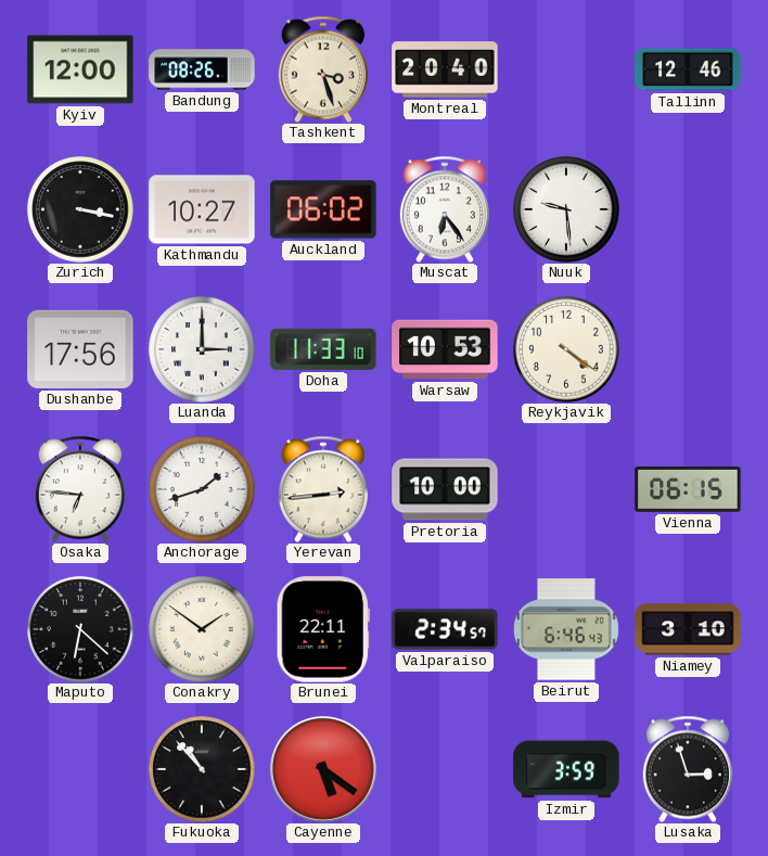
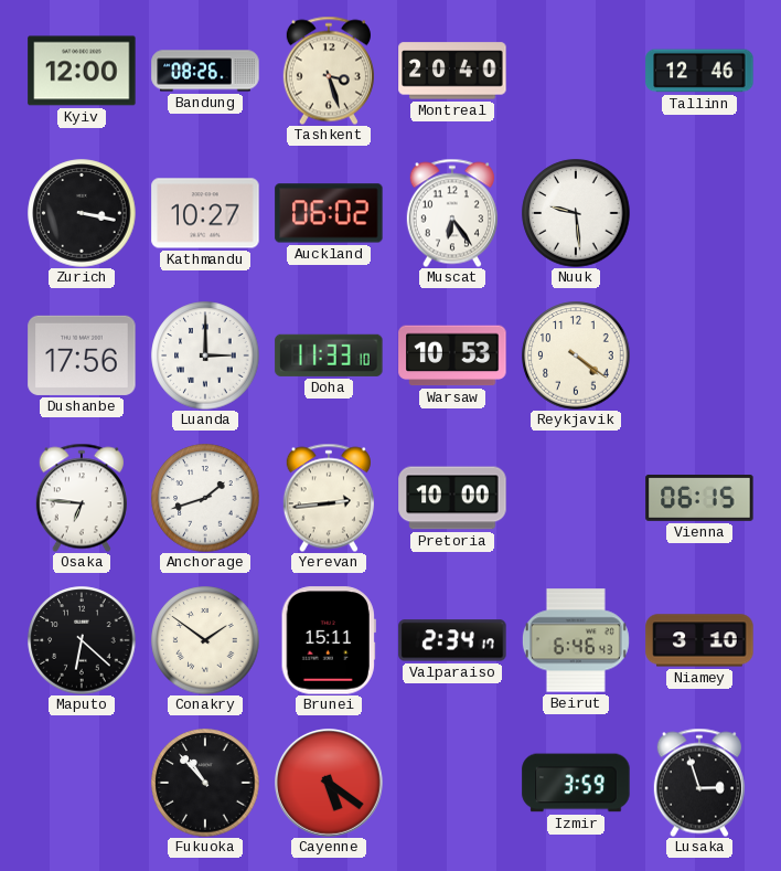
Brunei: 22:11 -> 15:11
Valparaiso: 2:34:57 -> 2:34:17
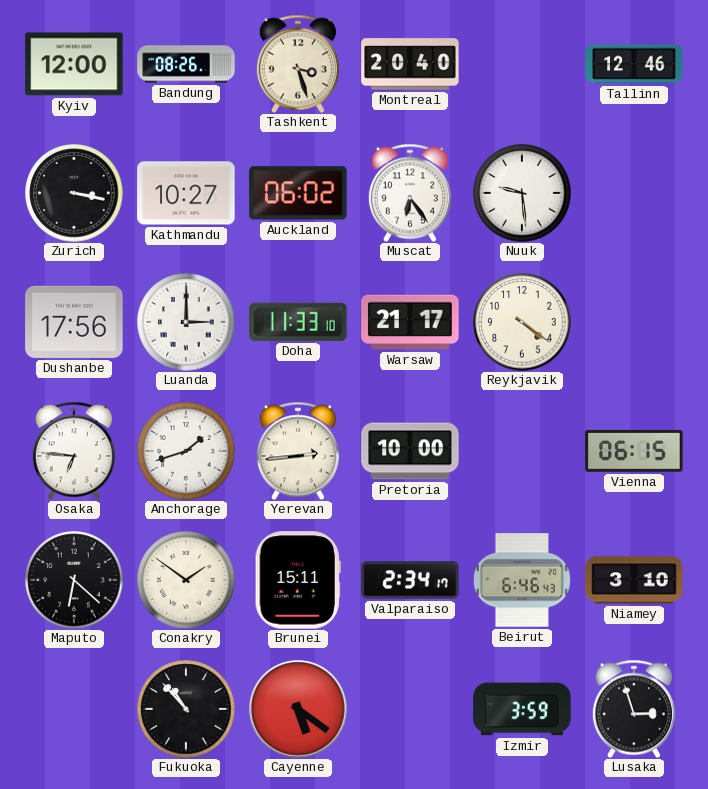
Warsaw: 10:53 -> 21:17
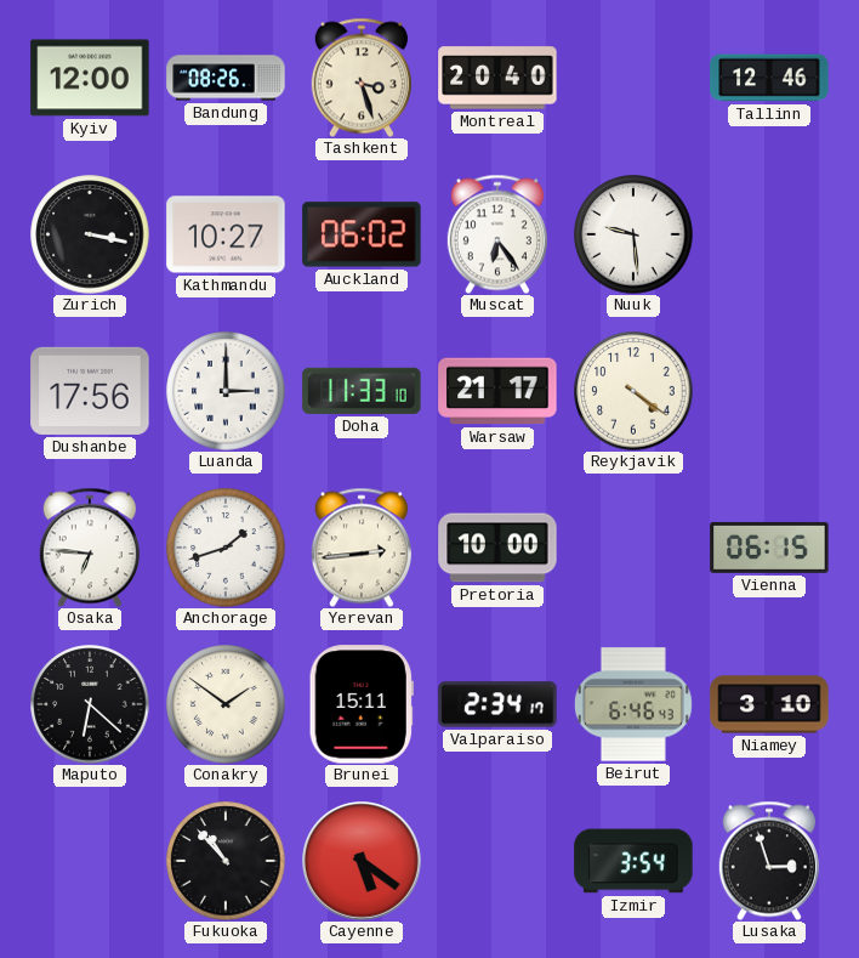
Izmir: 3:59 -> 3:54
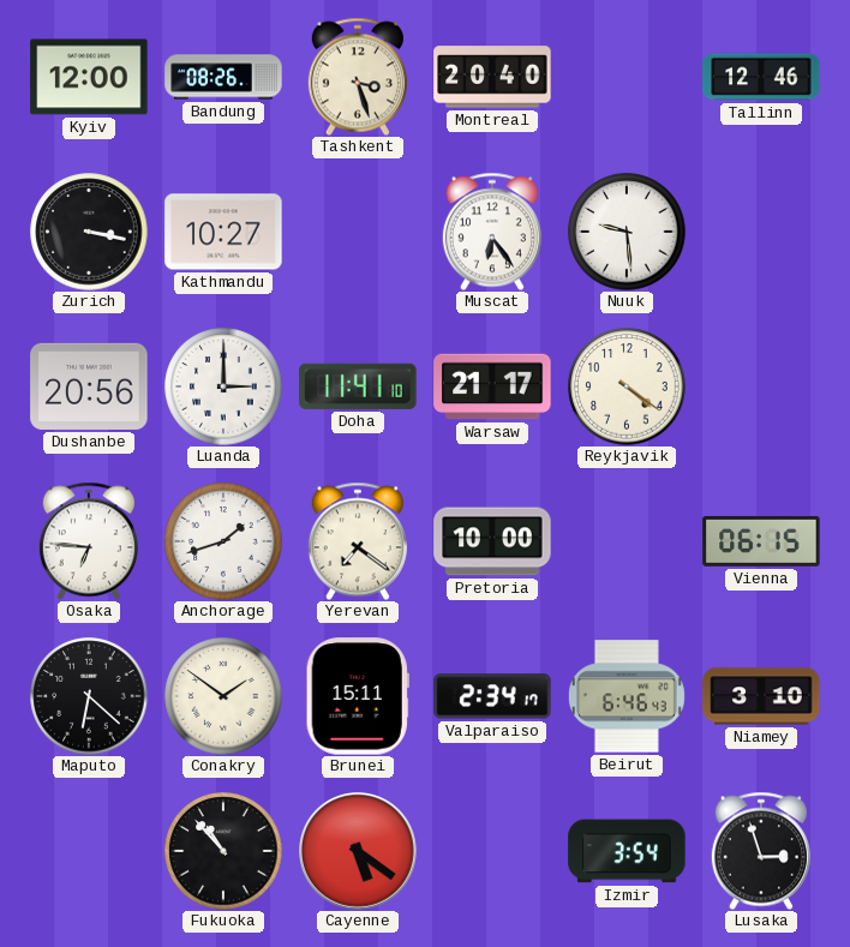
Auckland: 06:02 -> none
Dushanbe: 17:56 -> 20:56
Doha: 11:33 -> 11:41
Yerevan: 2:44 -> 7:21
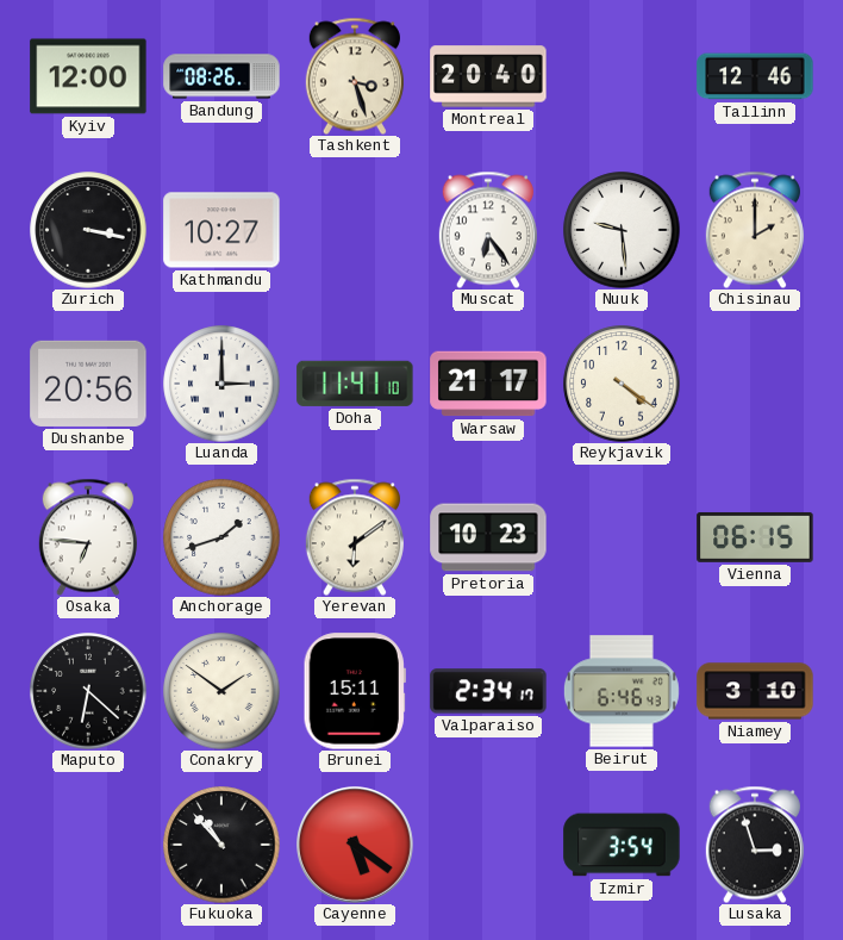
Chisinau: none -> 2:00
Yerevan: 7:21 -> 6:09
Pretoria: 10:00 -> 10:23
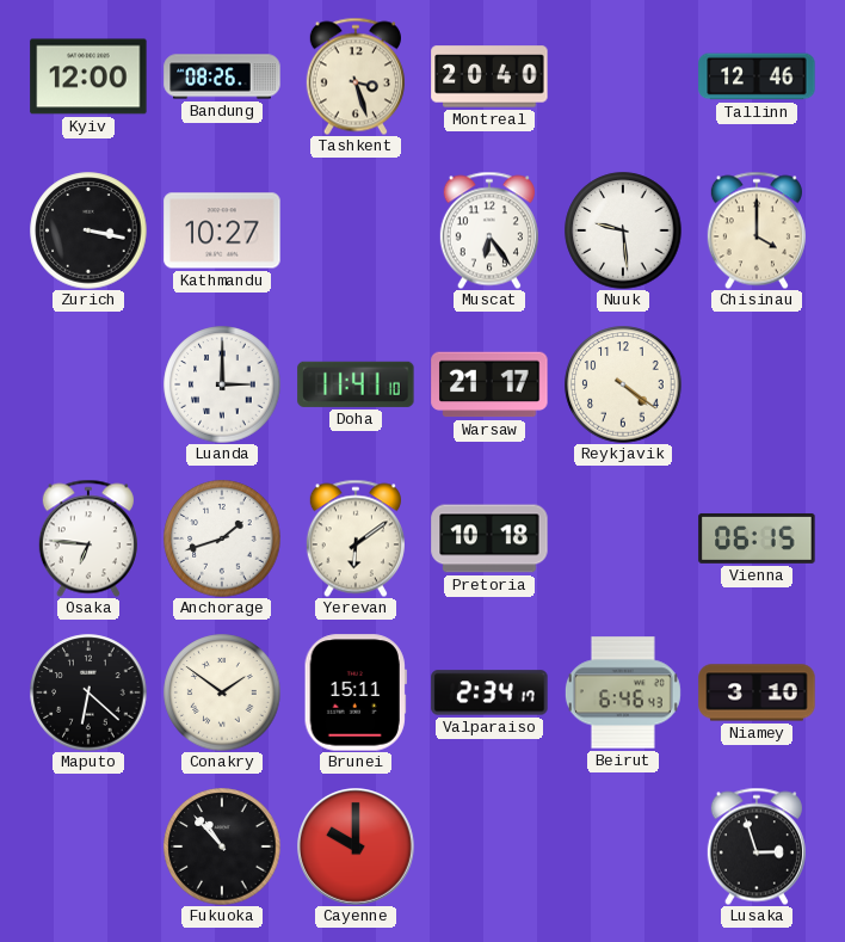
Chisinau: 2:00 -> 4:00
Dushanbe: 20:56 -> none
Pretoria: 10:23 -> 10:18
Cayenne: 5:21 -> 10:00
Izmir: 3:54 -> none
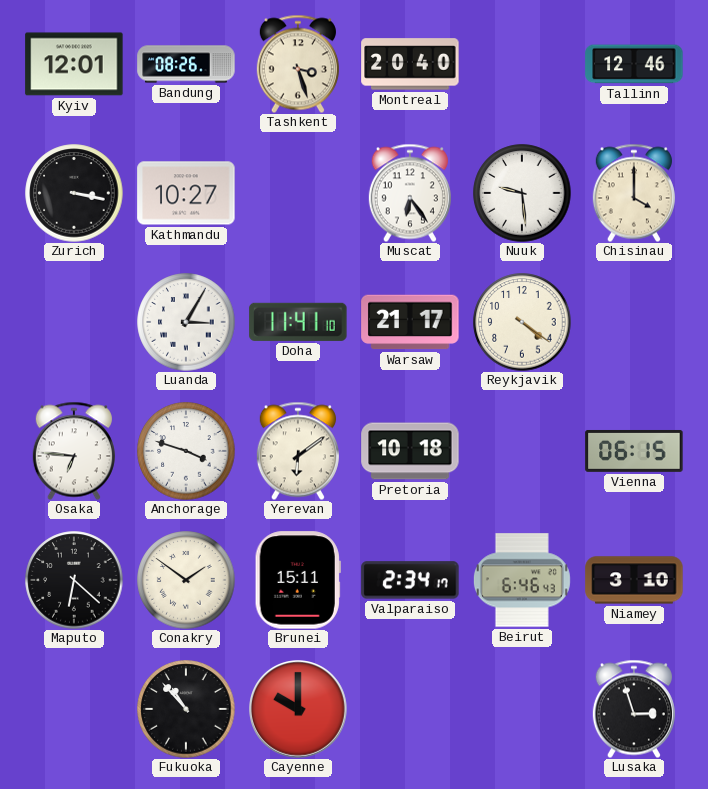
Kyiv: 12:00 -> 12:01
Luanda: 3:00 -> 3:05
Anchorage: 1:42 -> 3:48
